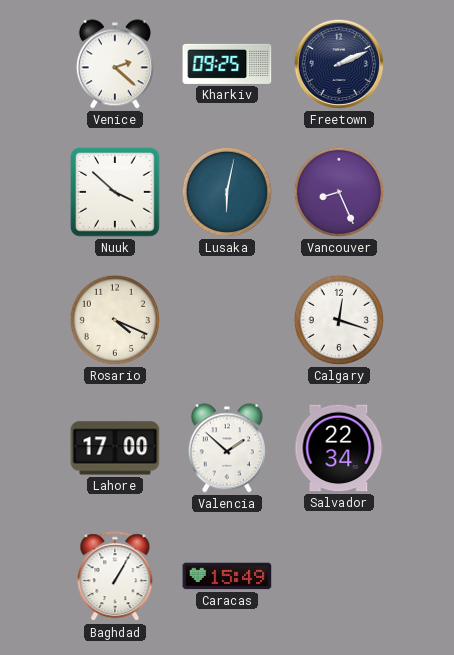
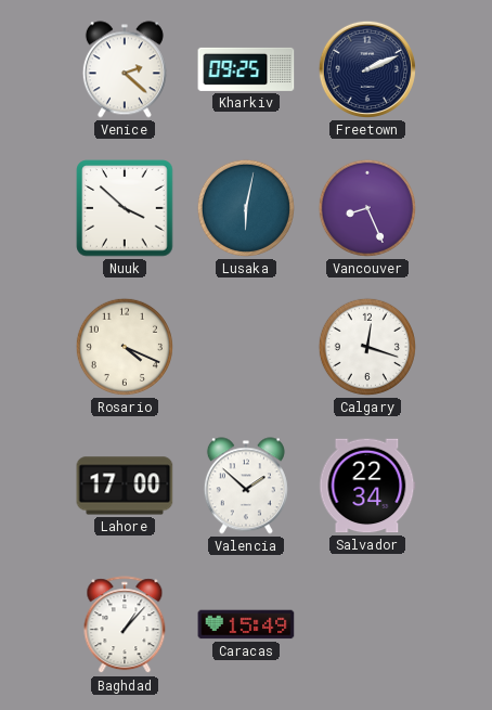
Baghdad: 1:05 -> 1:07
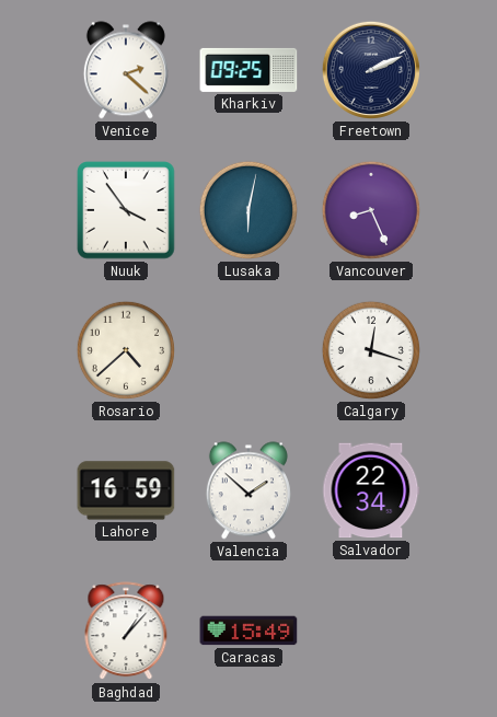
Nuuk: 3:52 -> 3:54
Rosario: 4:19 -> 4:38
Lahore: 17:00 -> 16:59
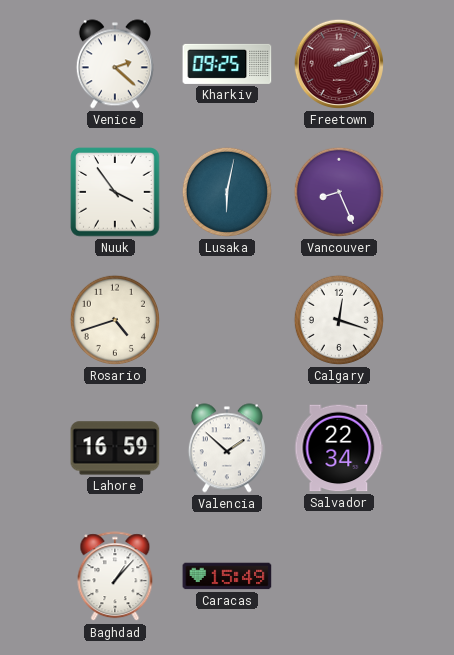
Freetown dial: navy -> burgundy
Rosario: 4:38 -> 4:42
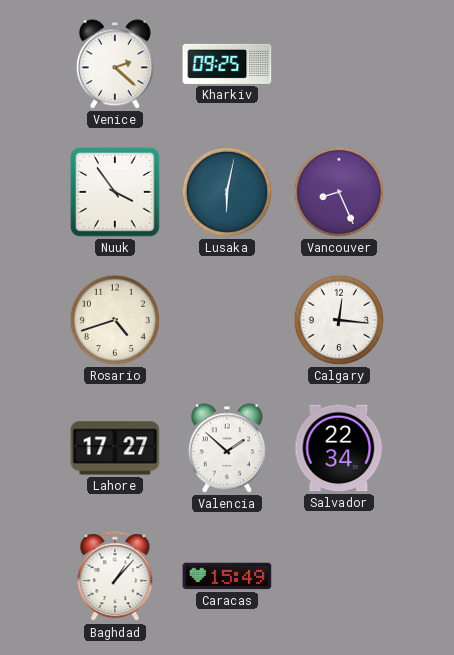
Freetown: 2:11 -> none
Calgary: 12:18 -> 12:16
Lahore: 16:59 -> 17:27
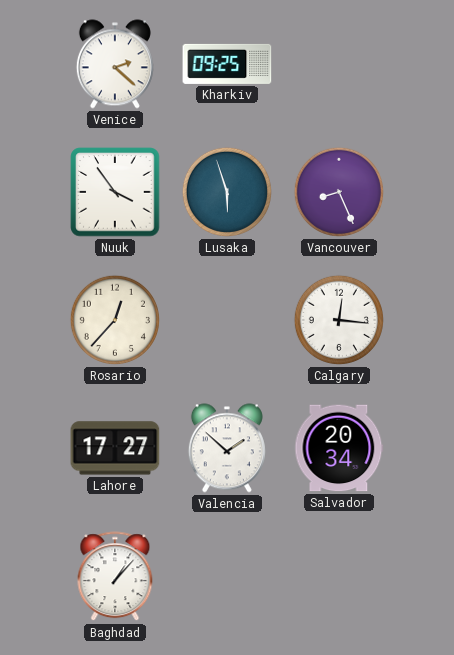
Lusaka: 6:02 -> 5:57
Rosario: 4:42 -> 12:37
Salvador: 22:34 -> 20:34
Caracas: 15:49 -> none
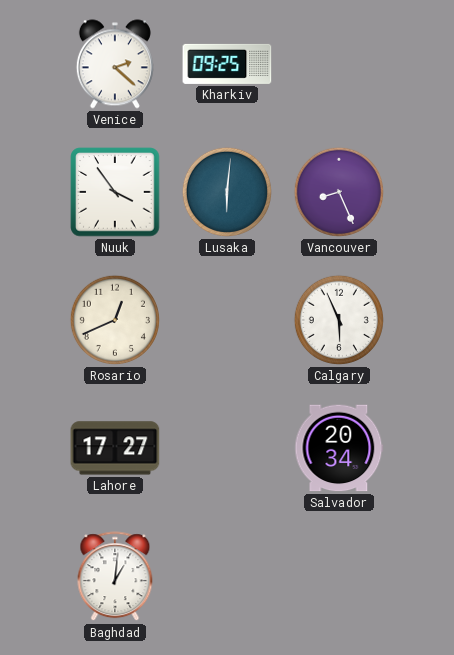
Lusaka: 5:57 -> 6:01
Rosario: 12:37 -> 12:41
Calgary: 12:16 -> 5:56
Valencia: 1:52 -> none
Baghdad: 1:07 -> 1:01
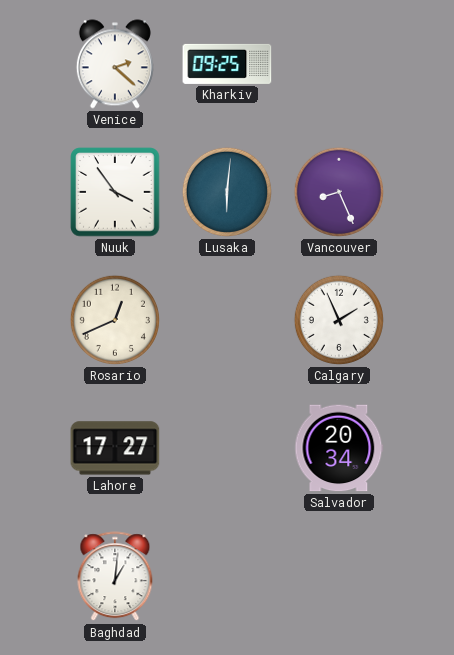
Calgary: 5:56 -> 1:56
